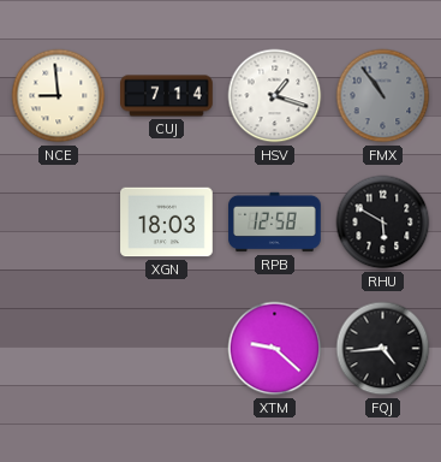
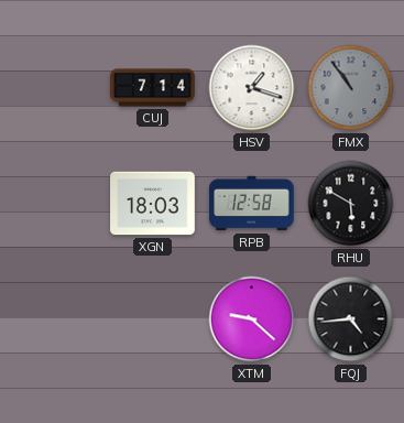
NCE: 8:59 -> none
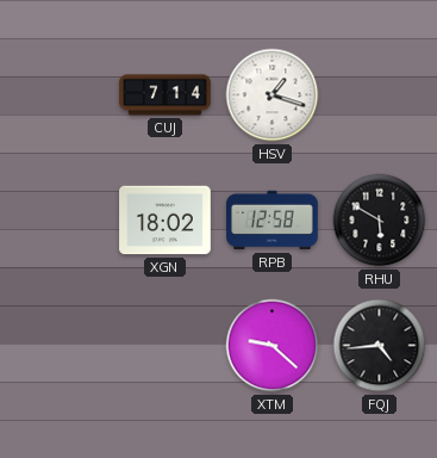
FMX: 10:54 -> none
XGN: 18:03 -> 18:02
